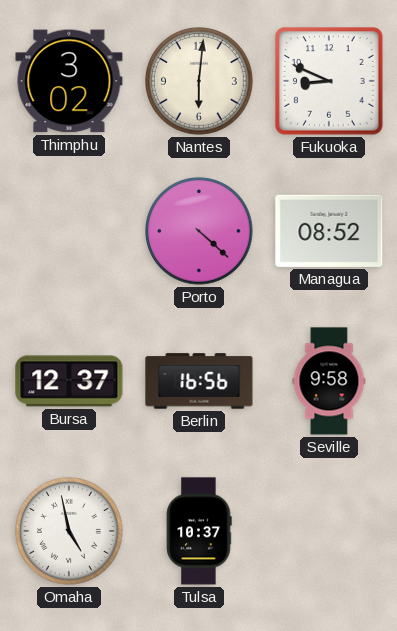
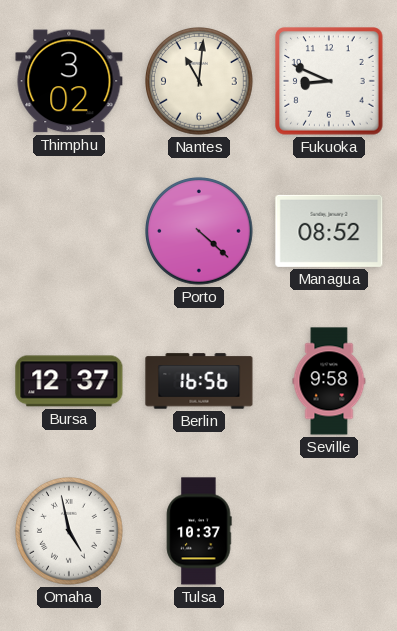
Nantes: 6:01 -> 11:01
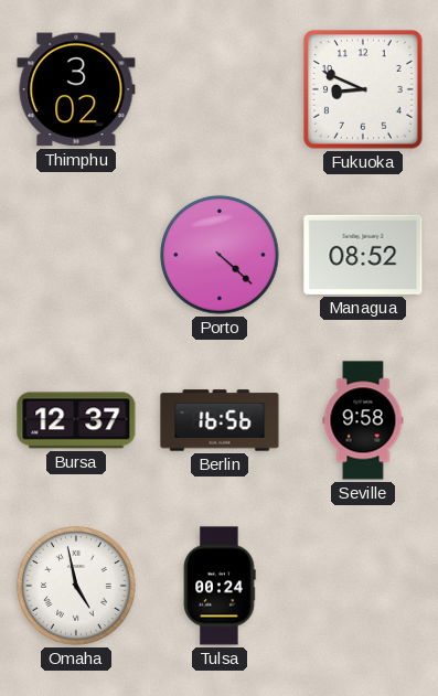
Nantes: 11:01 -> none
Tulsa: 10:37 -> 00:24
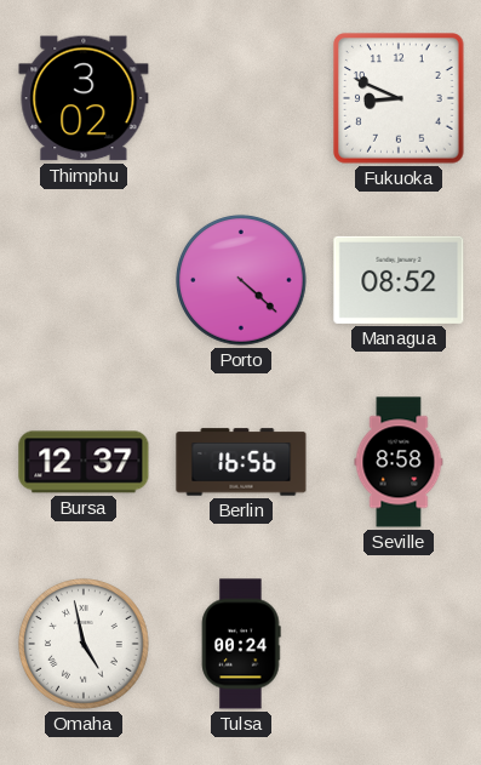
Seville: 9:58 -> 8:58
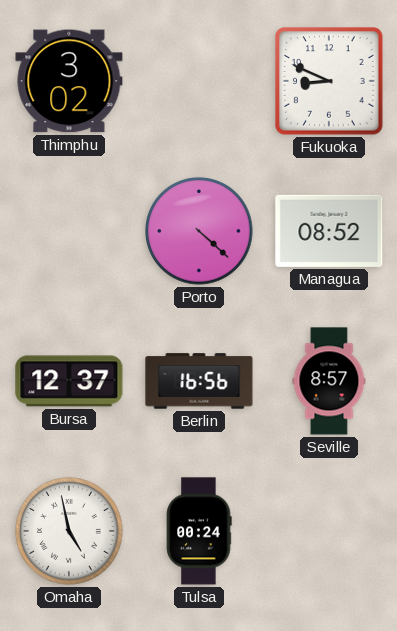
Seville: 8:58 -> 8:57
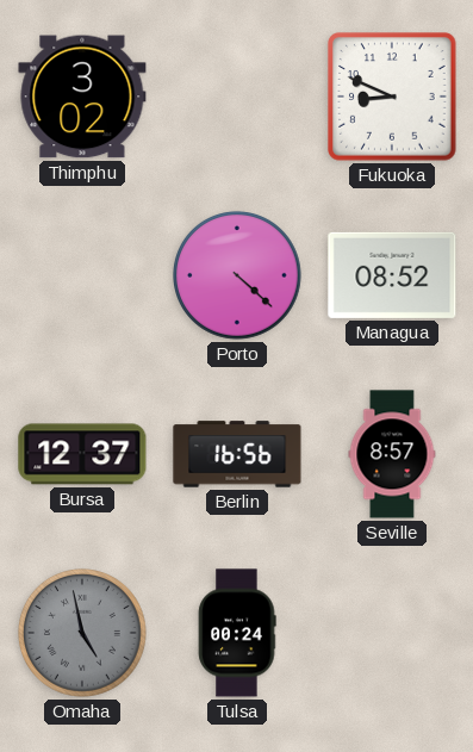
Omaha dial: white -> grey
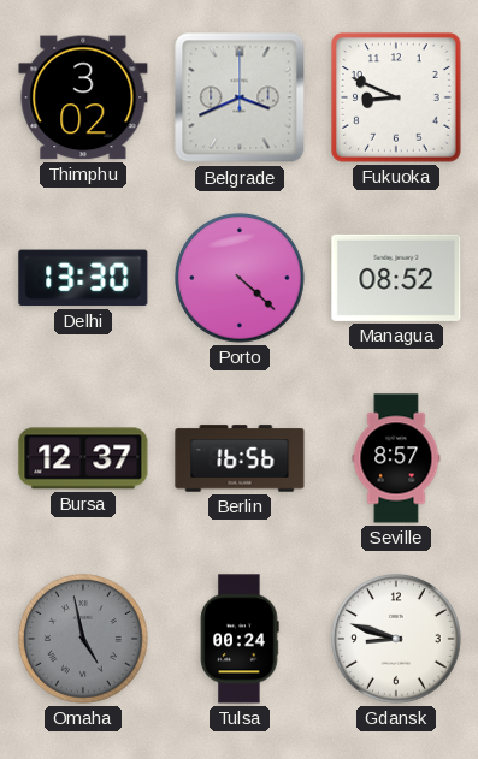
Belgrade: none -> 3:41
Delhi: none -> 13:30
Gdansk: none -> 8:48
